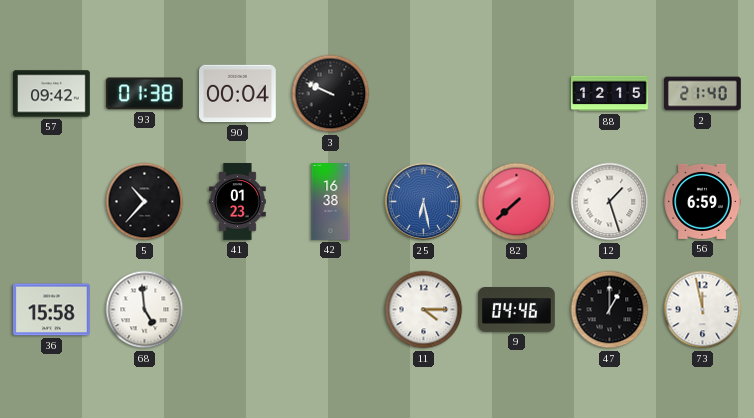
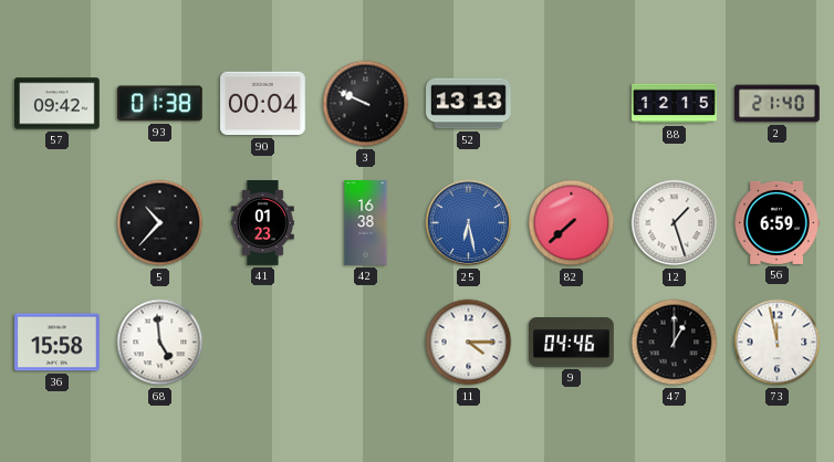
52: none -> 13:13
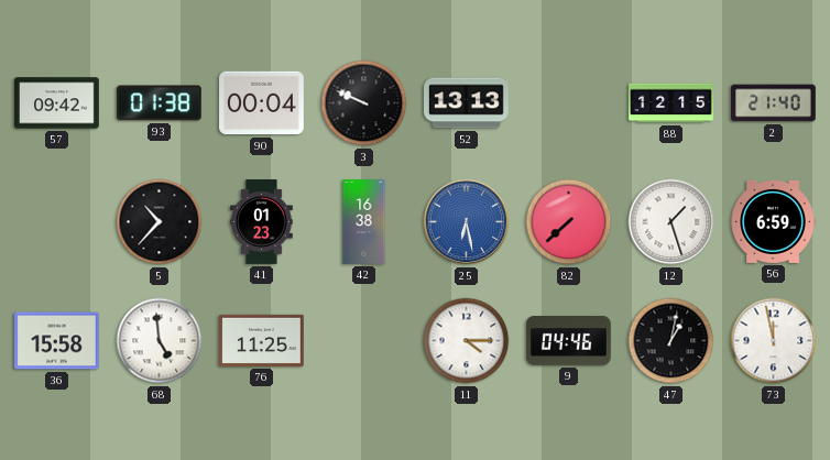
76: none -> 11:25
47: 1:00 -> 1:02
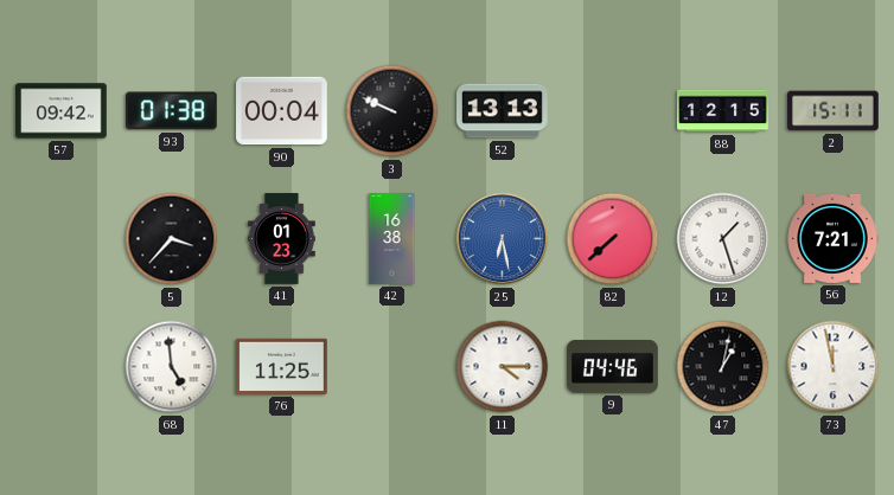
2: 21:40 -> 15:11
5: 10:37 -> 3:37
56: 6:59 -> 7:21
36: 15:58 -> none
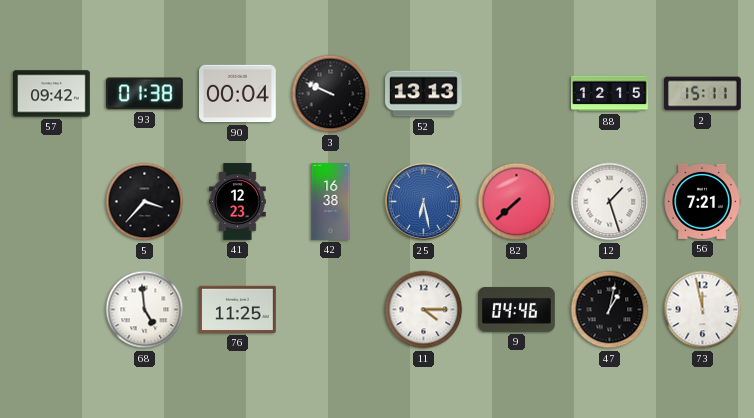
41: 01:23 -> 12:23
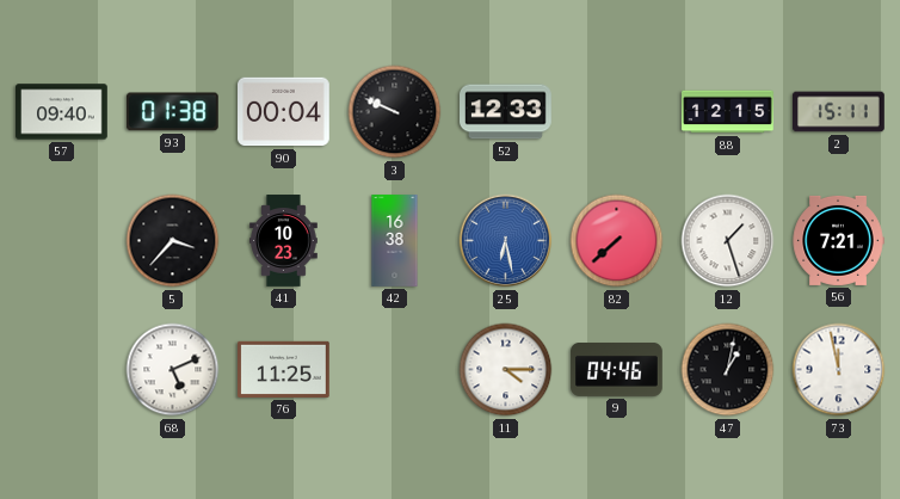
57: 09:42 -> 09:40
52: 13:13 -> 12:33
41: 12:23 -> 10:23
68: 4:59 -> 5:11
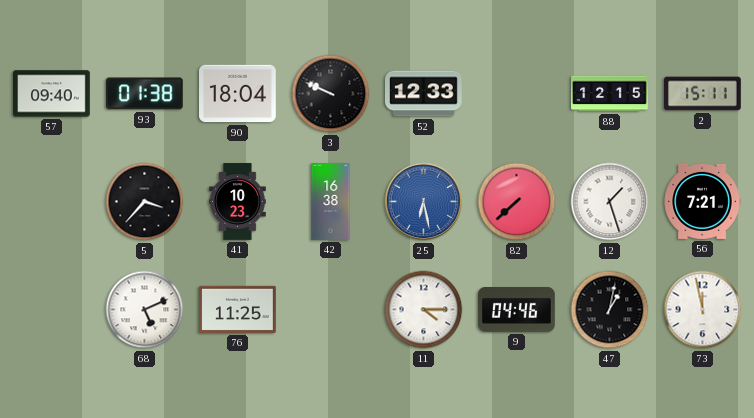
90: 00:04 -> 18:04
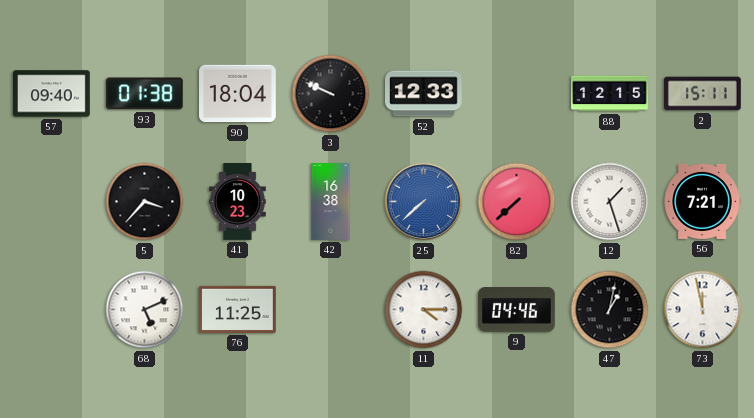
25: 6:28 -> 7:38
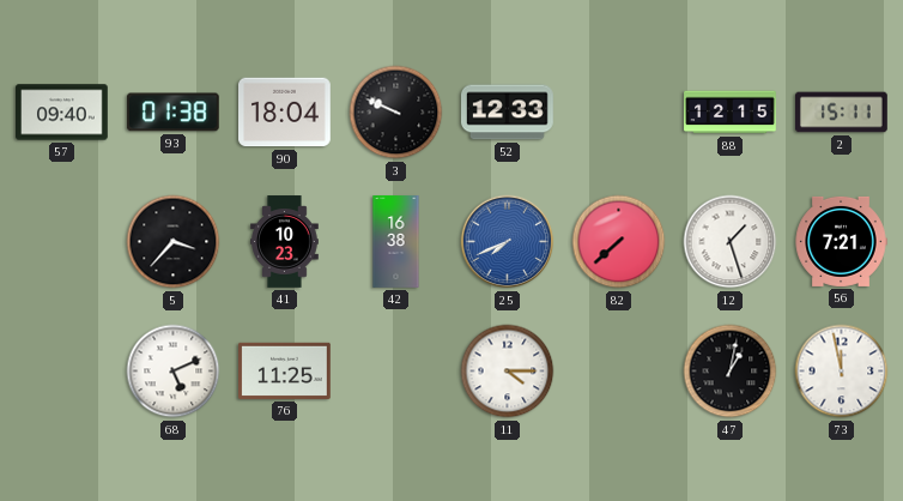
25: 7:38 -> 7:41
9: 04:46 -> none
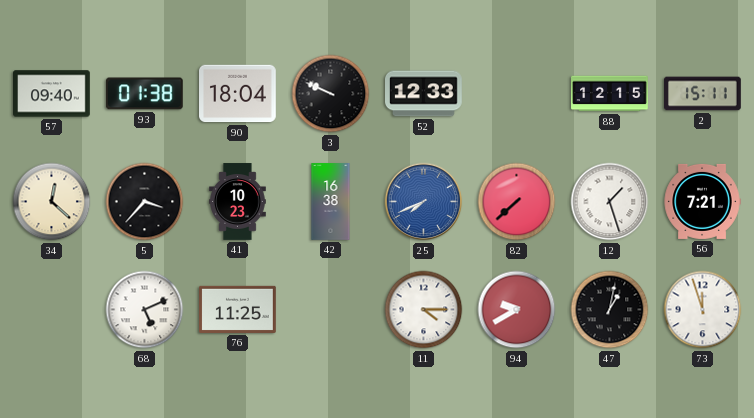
34: none -> 12:22
94: none -> 9:40
73: 11:58 -> 11:57
